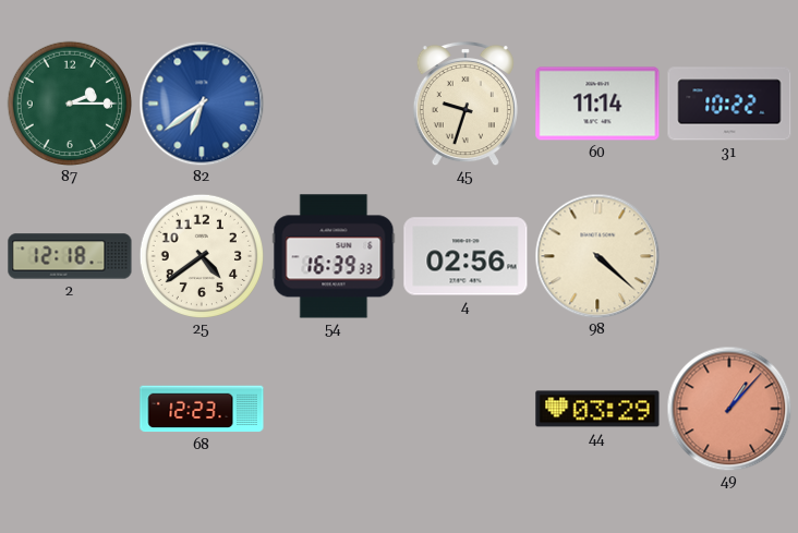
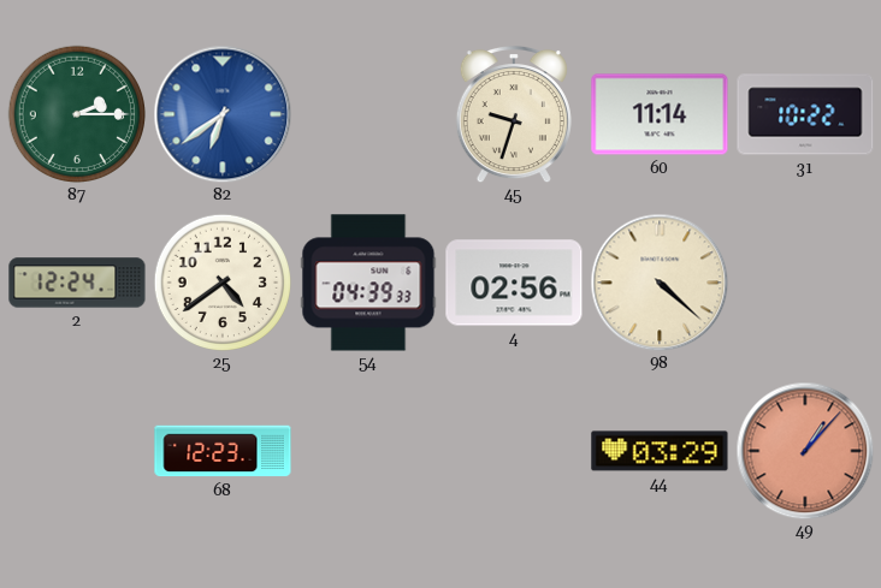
2: 12:18 -> 12:24
54: 16:39 -> 04:39
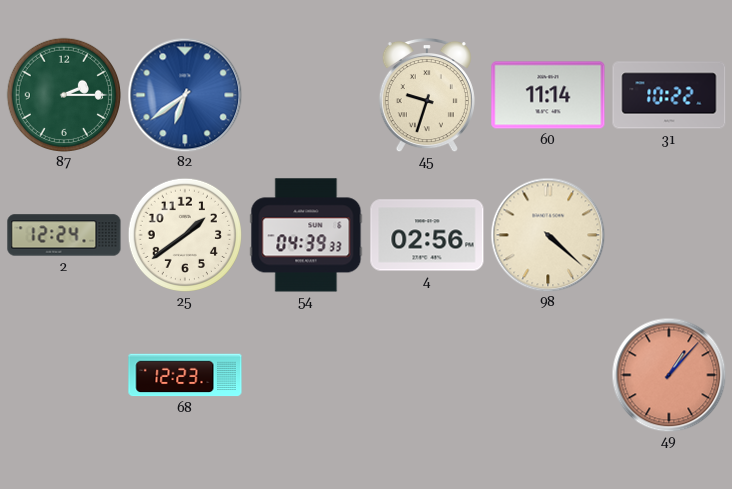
25: 4:39 -> 1:39
44: 03:29 -> none
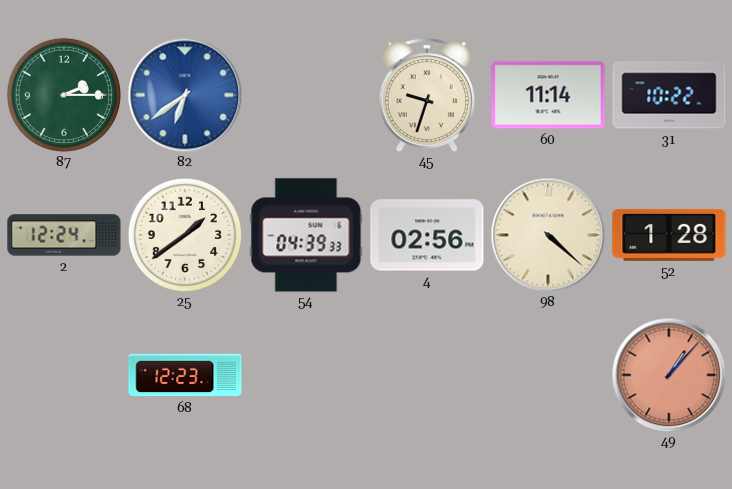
52: none -> 1:28
